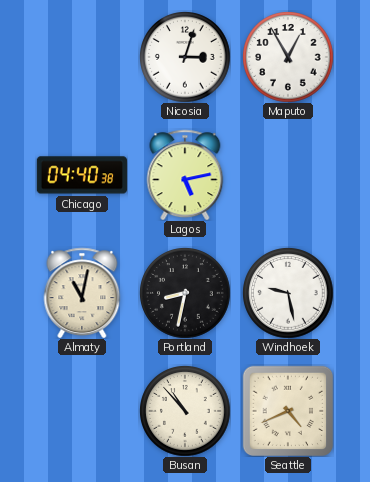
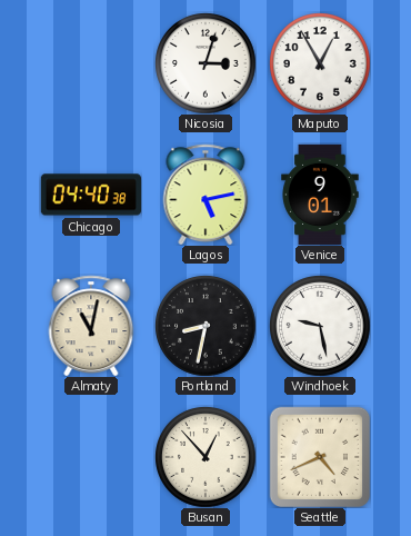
Venice: none -> 9:01
Busan: 10:53 -> 12:53
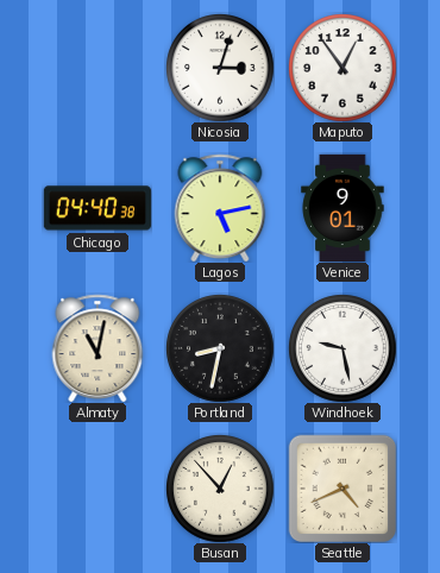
Maputo: 12:55 -> 12:54
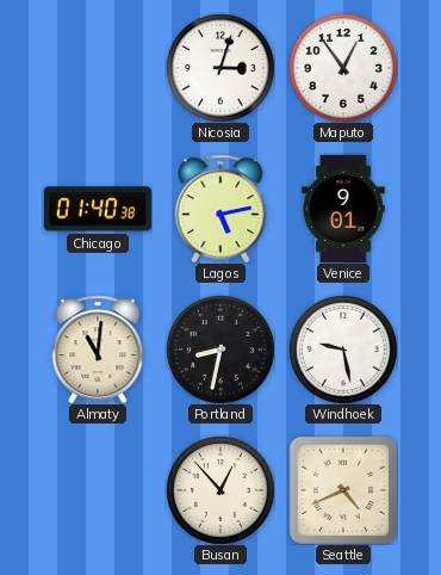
Chicago: 04:40 -> 01:40
Almaty: 11:02 -> 11:01
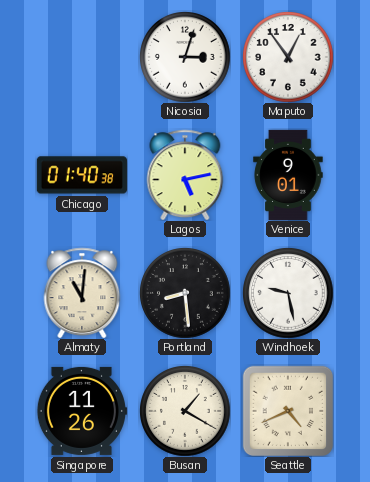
Portland: 8:32 -> 8:29
Singapore: none -> 11:26
Busan: 12:53 -> 1:20
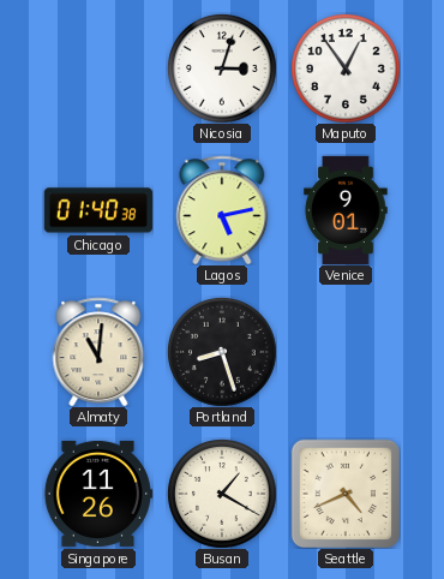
Portland: 8:29 -> 8:27
Windhoek: 9:28 -> none
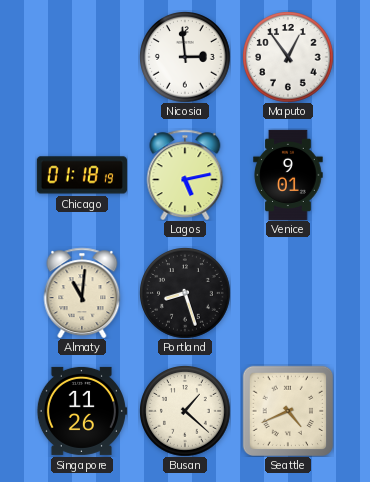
Nicosia: 3:03 -> 2:59
Chicago: 01:40 -> 01:18
Busan: 1:20 -> 1:22
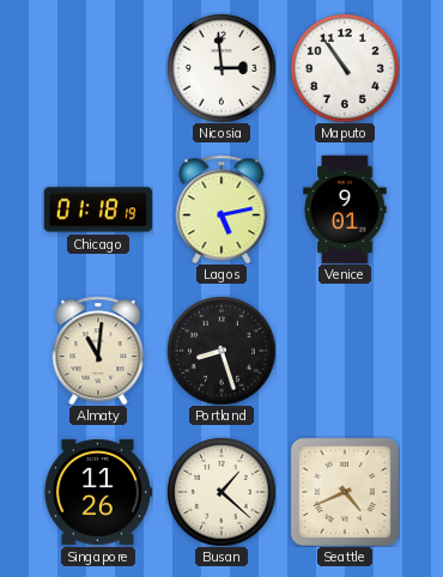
Maputo: 12:54 -> 10:54
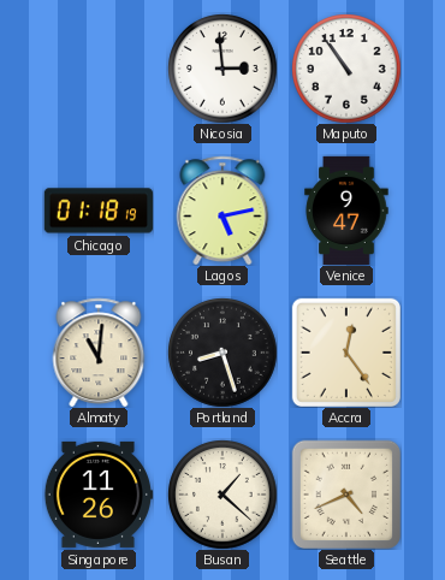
Venice: 9:01 -> 9:47
Accra: none -> 12:24
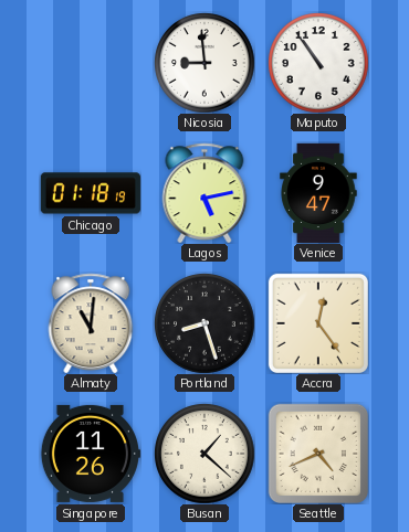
Nicosia: 2:59 -> 8:59
